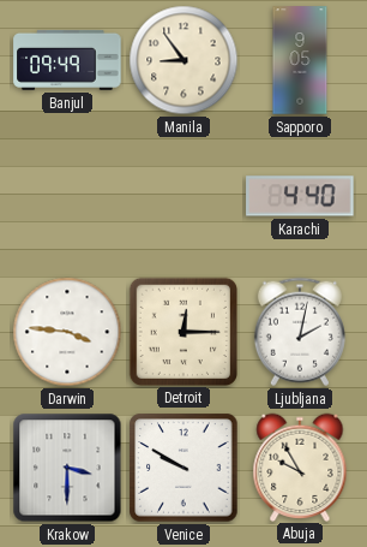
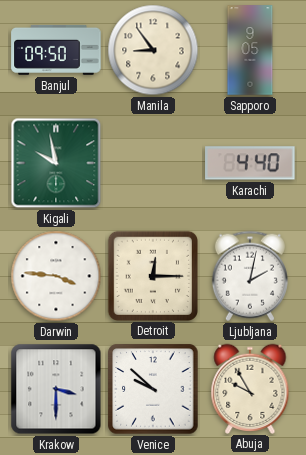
Banjul: 09:49 -> 09:50
Kigali: none -> 9:58
Venice: 9:50 -> 9:52
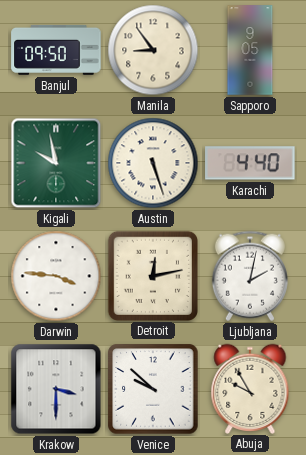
Austin: none -> 5:27
Detroit: 12:15 -> 12:13
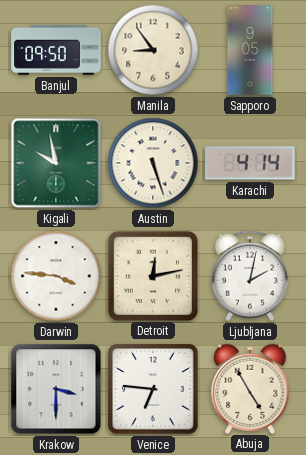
Karachi: 4:40 -> 4:14
Venice: 9:52 -> 6:46
Abuja: 9:55 -> 4:55
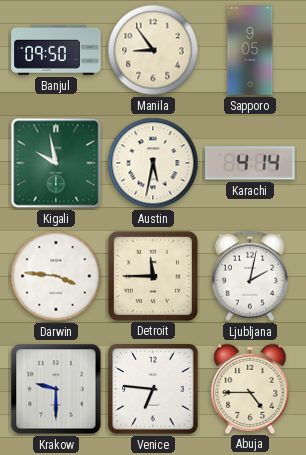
Austin: 5:27 -> 5:32
Detroit: 12:13 -> 11:45
Krakow: 3:30 -> 9:30
Abuja: 4:55 -> 4:45
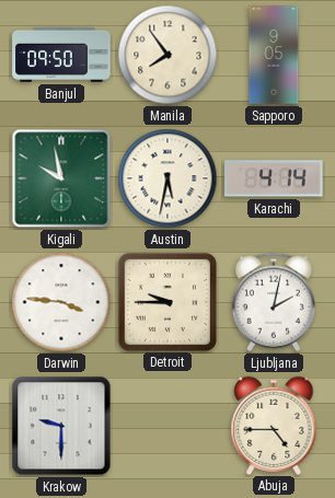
Manila: 8:54 -> 7:54
Detroit: 11:45 -> 9:45
Venice: 6:46 -> none
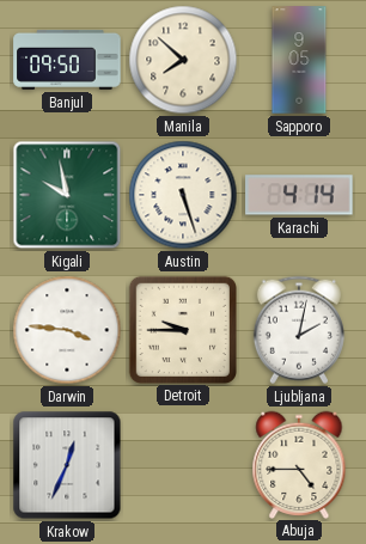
Manila: 7:54 -> 7:52
Austin: 5:32 -> 5:27
Krakow: 9:30 -> 12:34
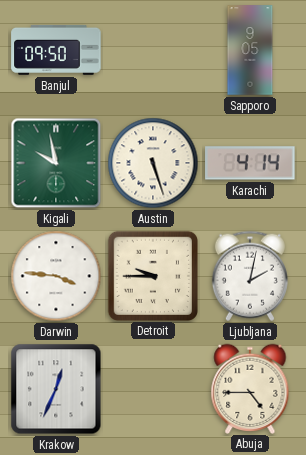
Manila: 7:52 -> none
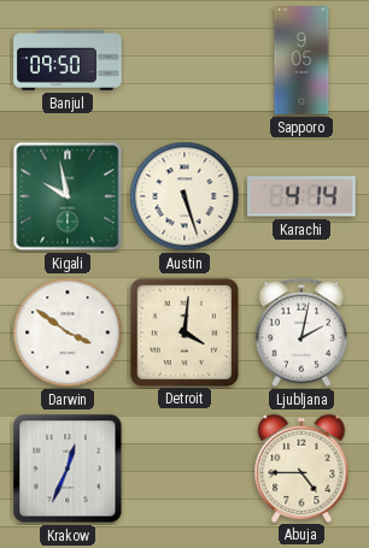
Darwin: 3:46 -> 3:51
Detroit: 9:45 -> 4:01
